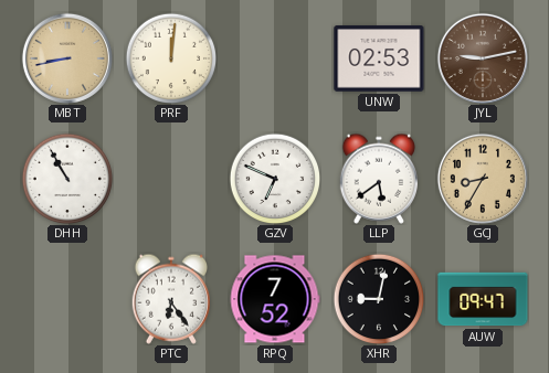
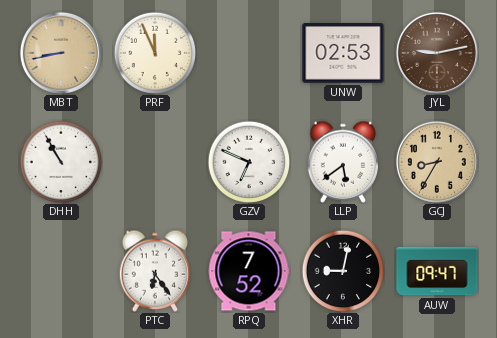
PRF: 12:01 -> 11:56
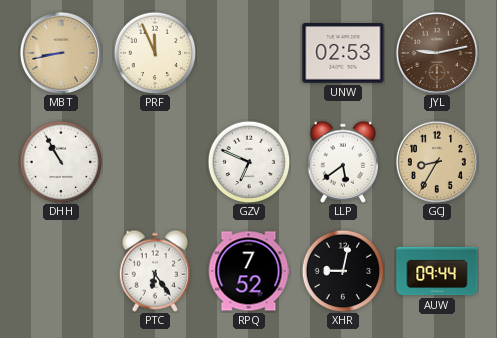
AUW: 09:47 -> 09:44
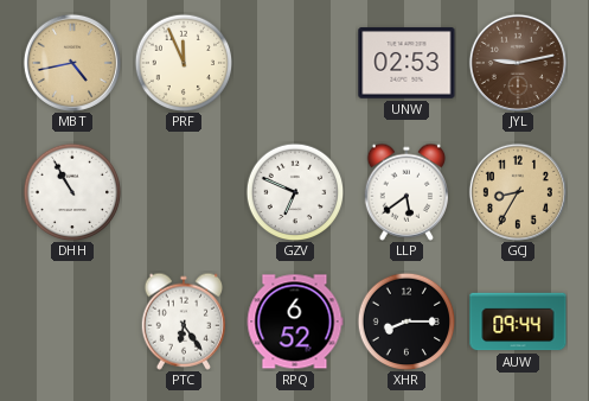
MBT: 8:43 -> 4:43
RPQ: 7:52 -> 6:52
XHR: 9:02 -> 8:15
